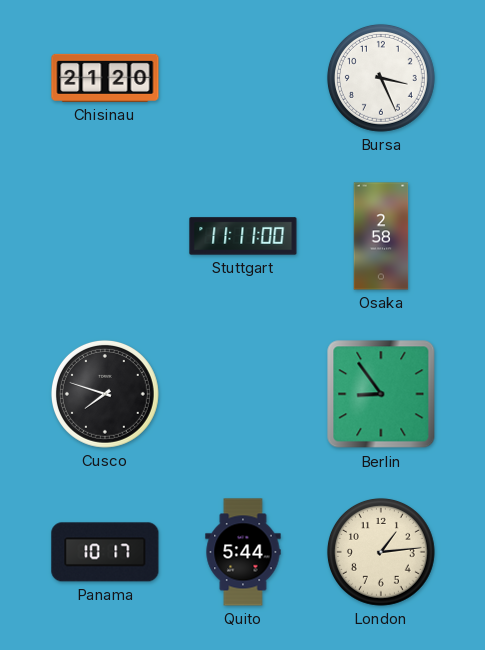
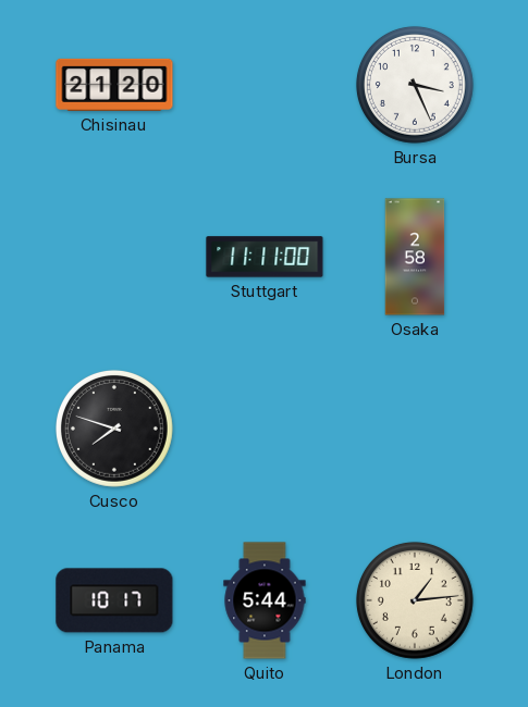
Berlin: 8:54 -> none
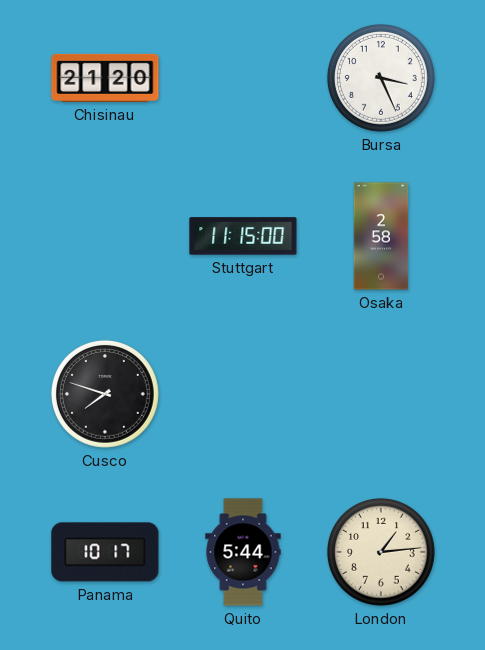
Stuttgart: 11:11 -> 11:15
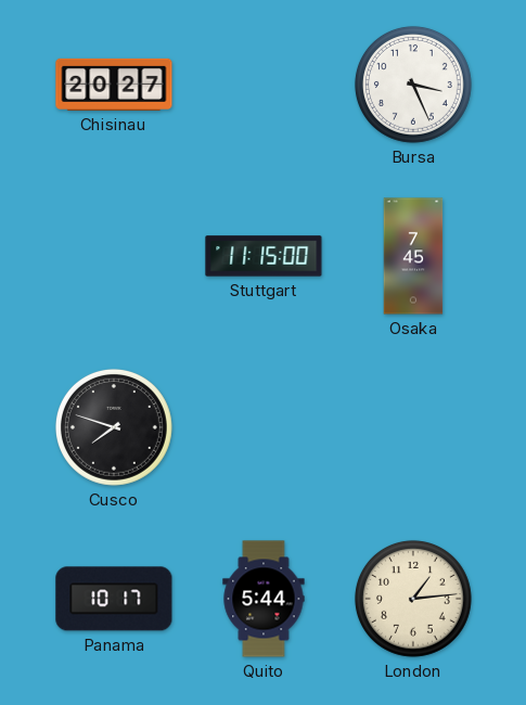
Chisinau: 21:20 -> 20:27
Osaka: 2:58 -> 7:45
